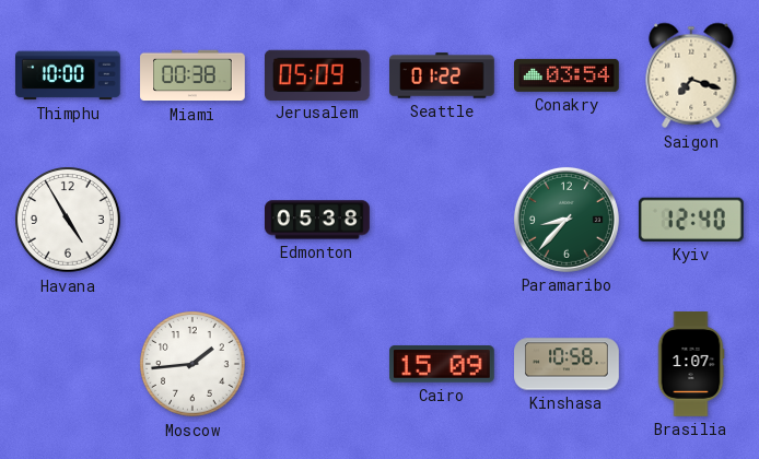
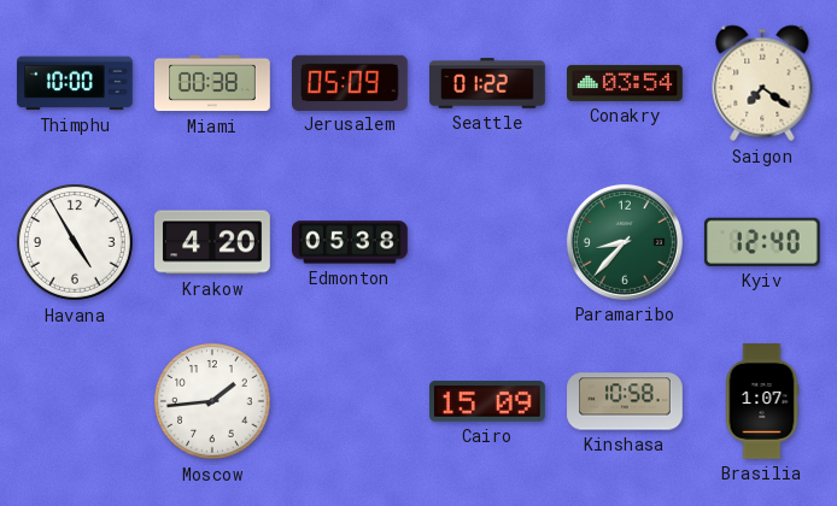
Saigon: 7:18 -> 7:21
Krakow: none -> 4:20
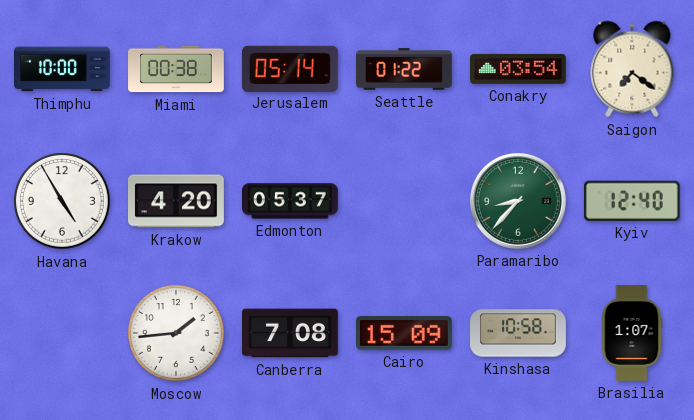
Jerusalem: 05:09 -> 05:14
Edmonton: 05:38 -> 05:37
Canberra: none -> 7:08
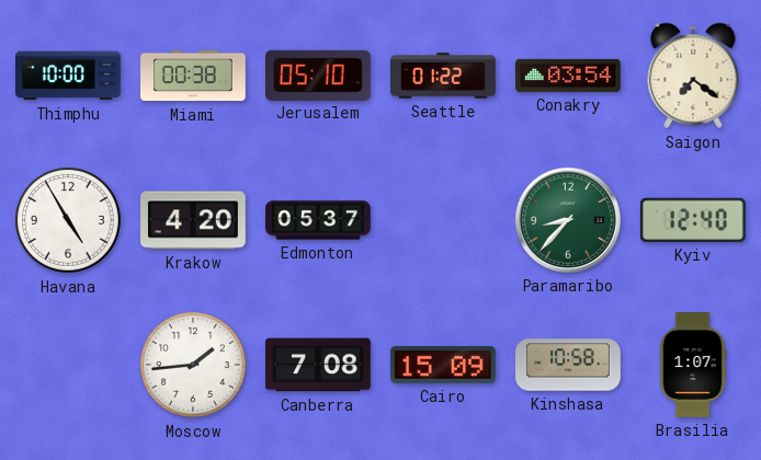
Jerusalem: 05:14 -> 05:10
